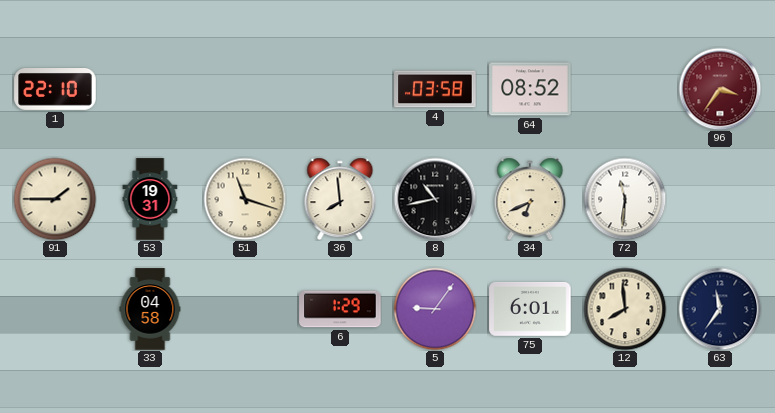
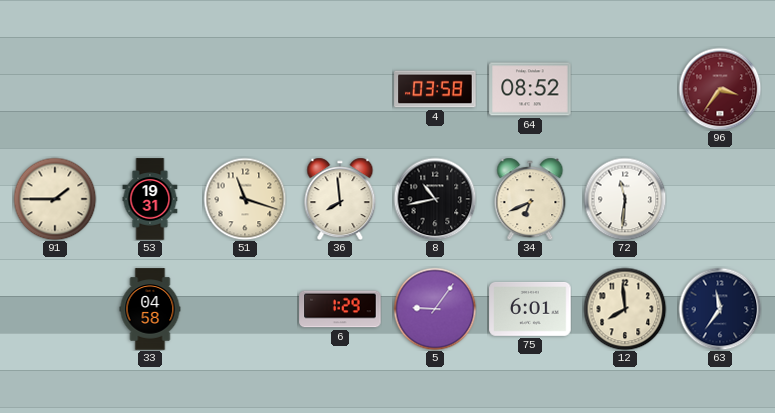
1: 22:10 -> none
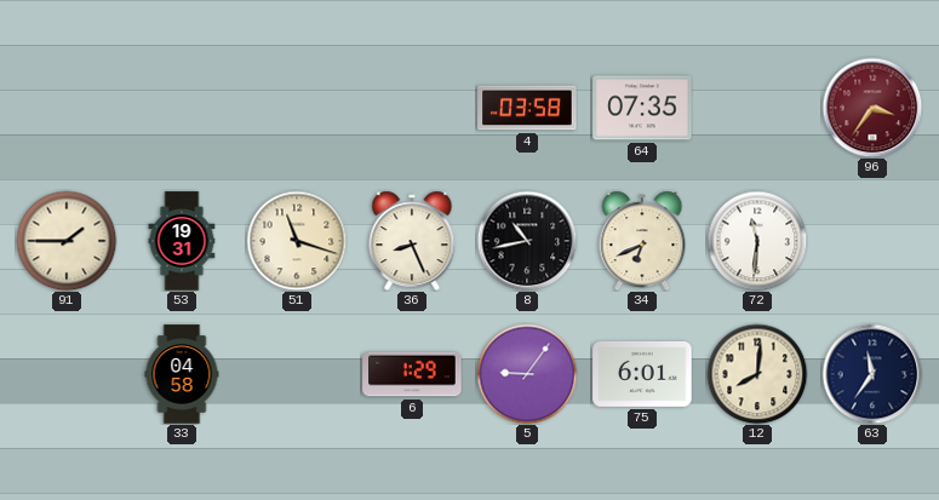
64: 08:52 -> 07:35
36: 7:59 -> 8:26
12: 7:59 -> 8:01
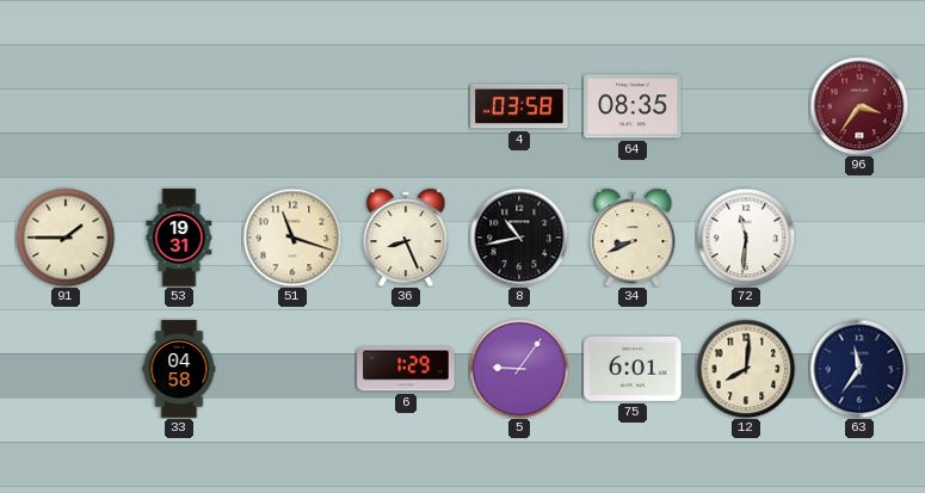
64: 07:35 -> 08:35
34: 6:41 -> 8:41
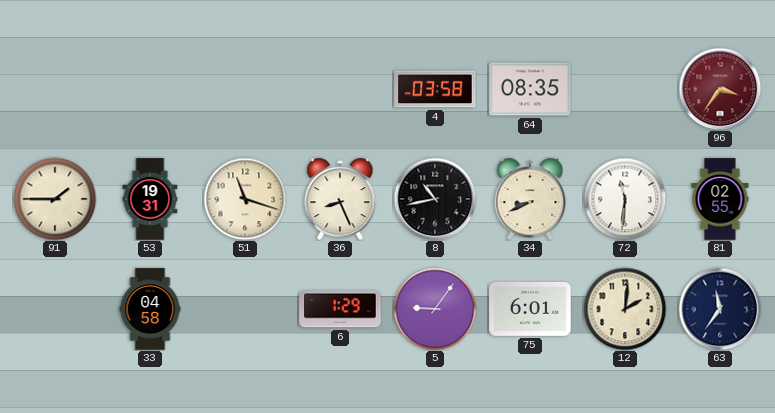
81: none -> 02:55
12: 8:01 -> 2:01
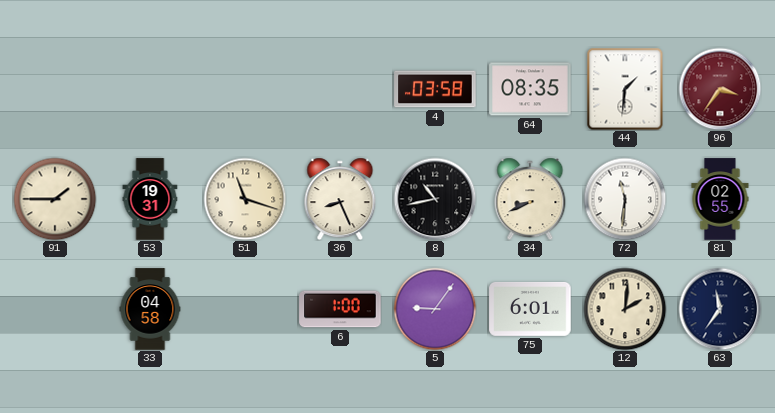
44: none -> 1:31
6: 1:29 -> 1:00
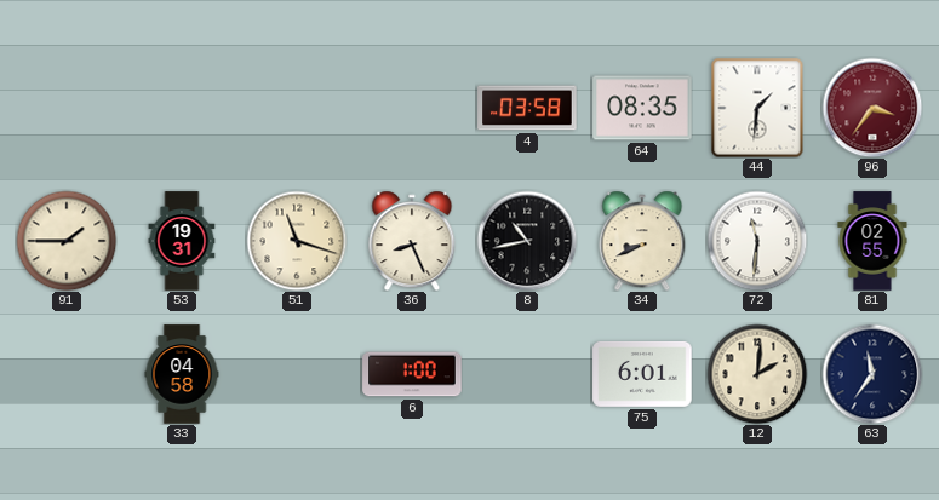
5: 9:06 -> none
